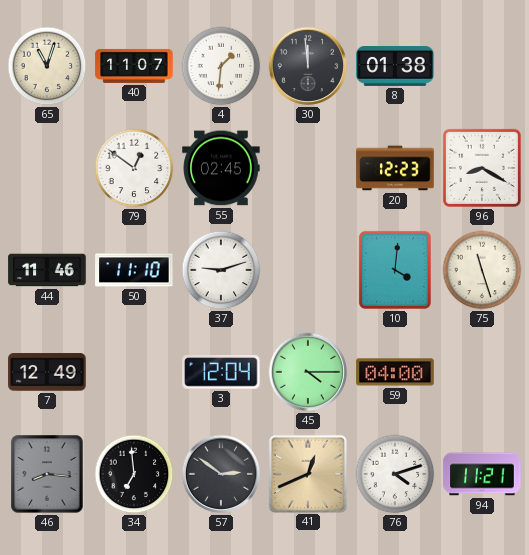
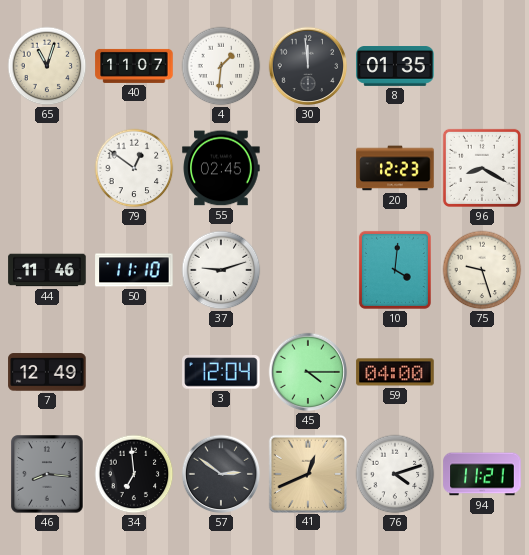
8: 01:38 -> 01:35
75: 11:27 -> 9:27
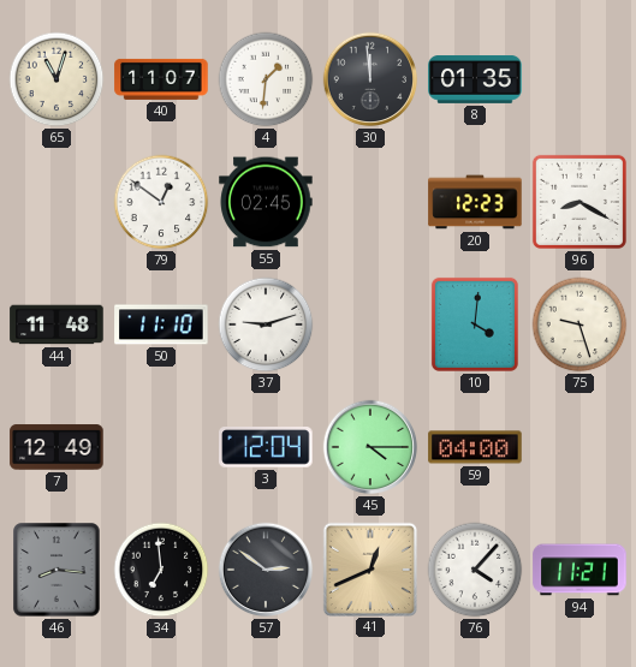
44: 11:46 -> 11:48
76: 4:12 -> 4:07
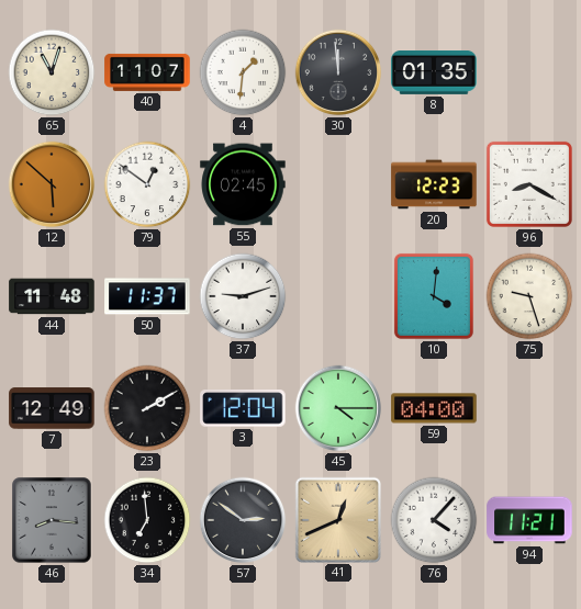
12: none -> 5:52
50: 11:10 -> 11:37
23: none -> 2:10
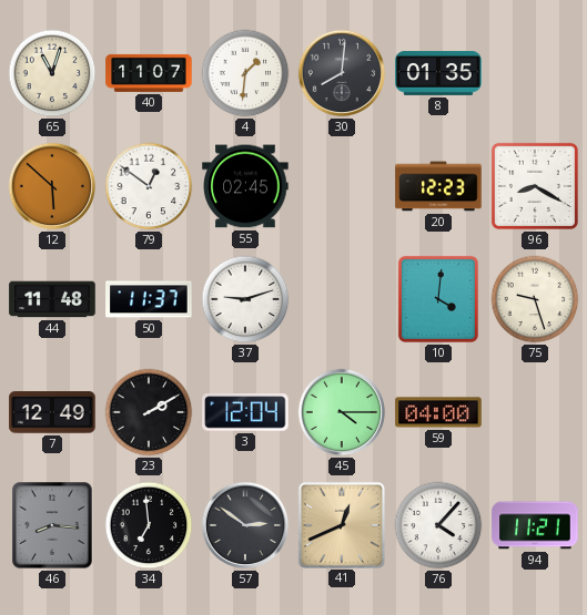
30: 11:59 -> 8:01
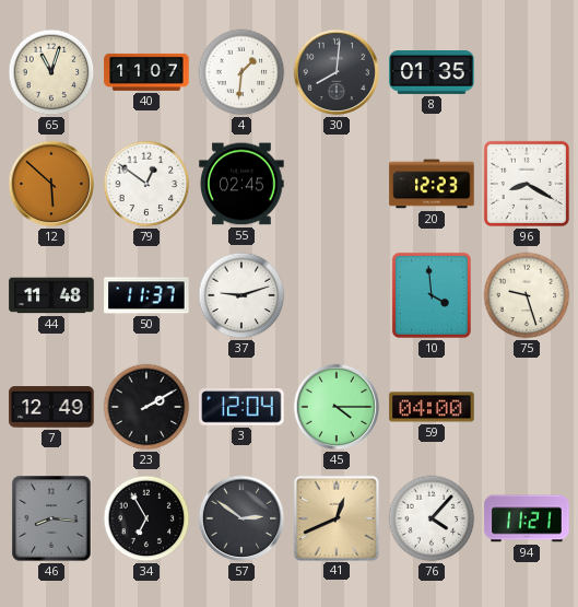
10: 4:01 -> 3:59
34: 6:59 -> 6:55
